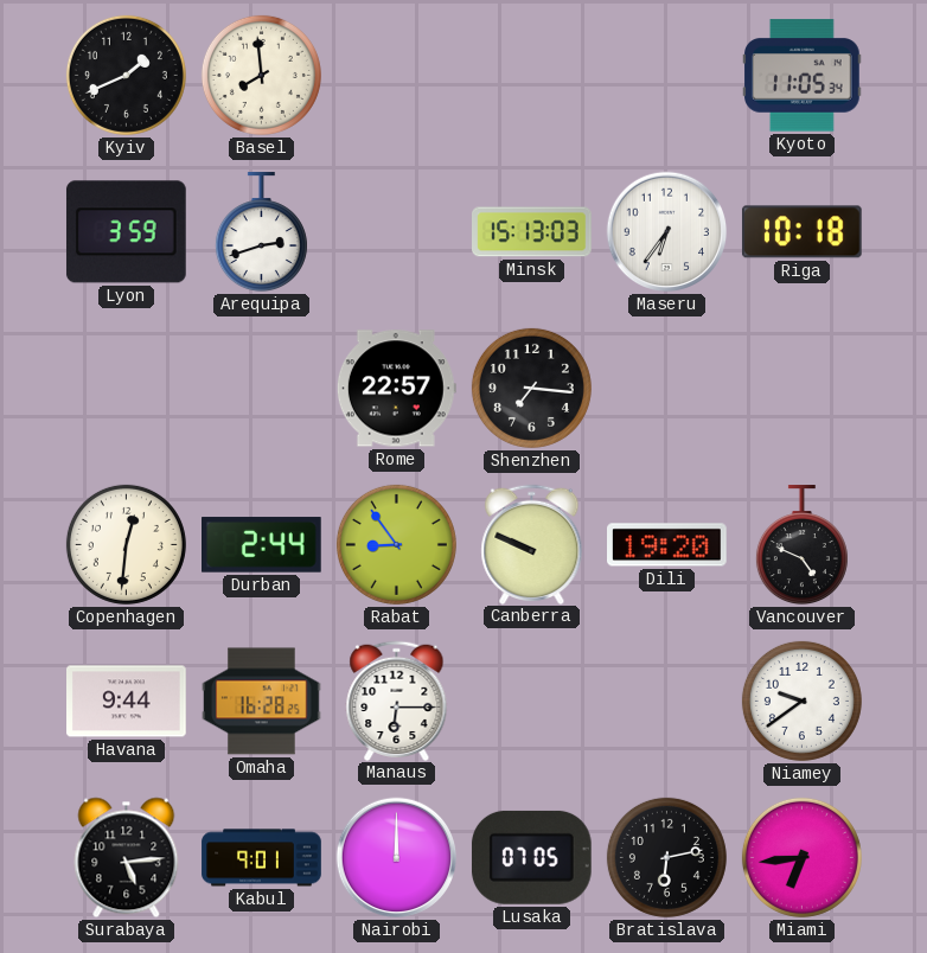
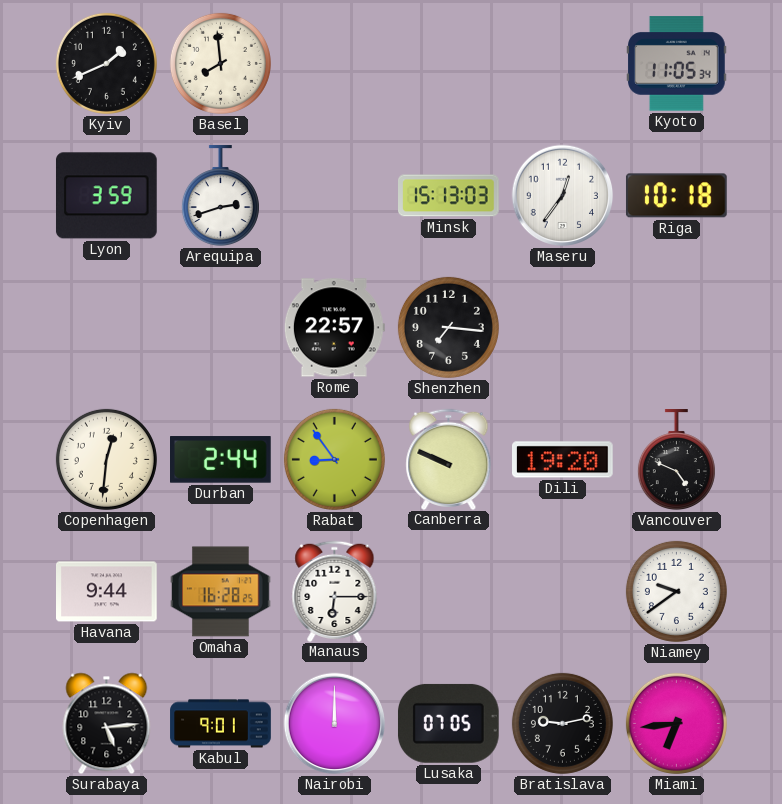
Maseru: 6:36 -> 12:36
Bratislava: 6:13 -> 9:13
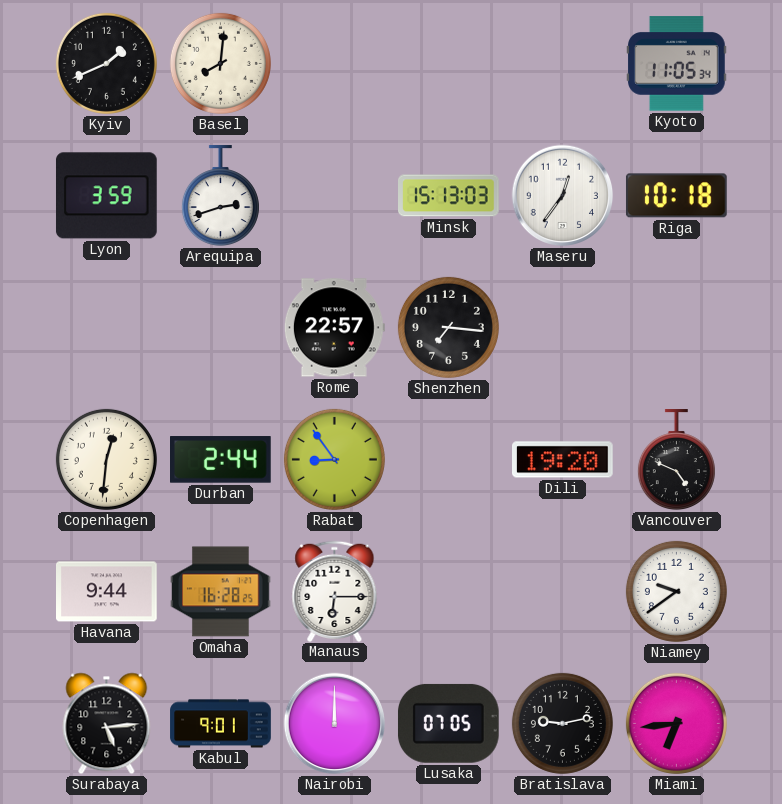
Basel: 7:59 -> 8:01
Canberra: 9:49 -> none
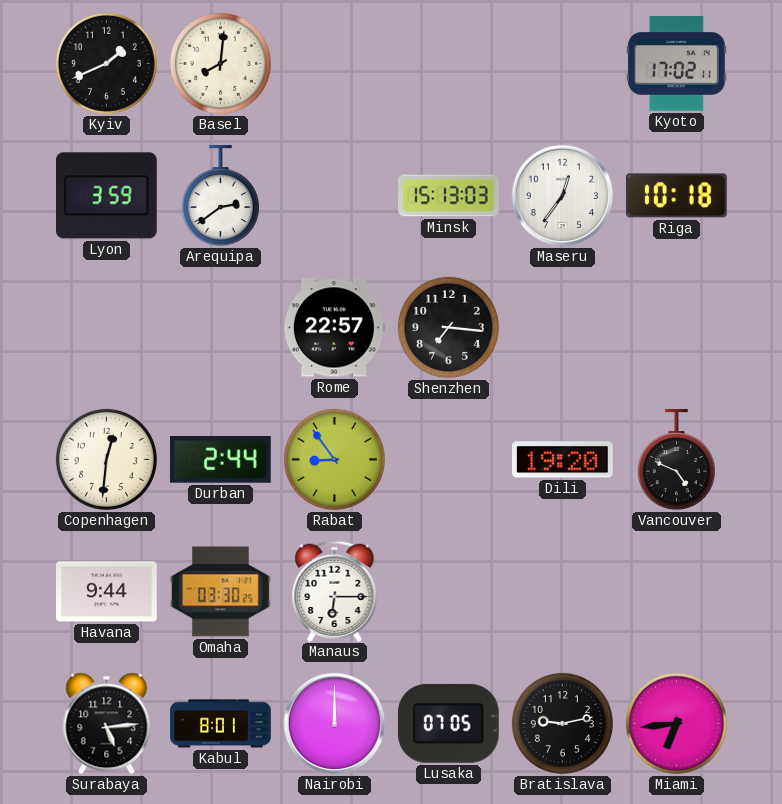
Kyoto: 11:05 -> 17:02
Arequipa: 2:42 -> 2:39
Omaha: 16:28 -> 03:30
Niamey: 9:39 -> none
Kabul: 9:01 -> 8:01
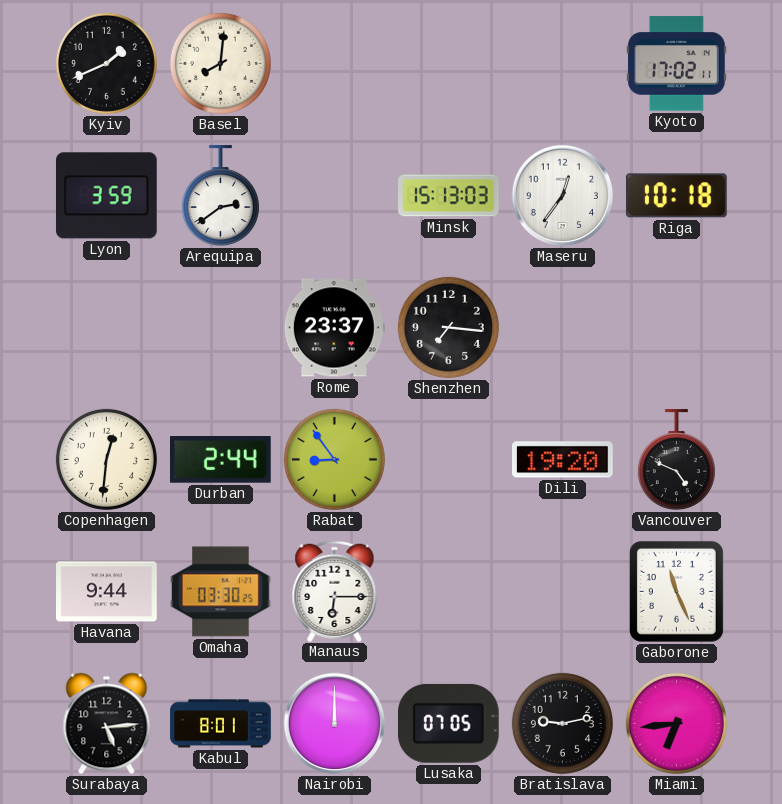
Rome: 22:57 -> 23:37
Gaborone: none -> 11:26
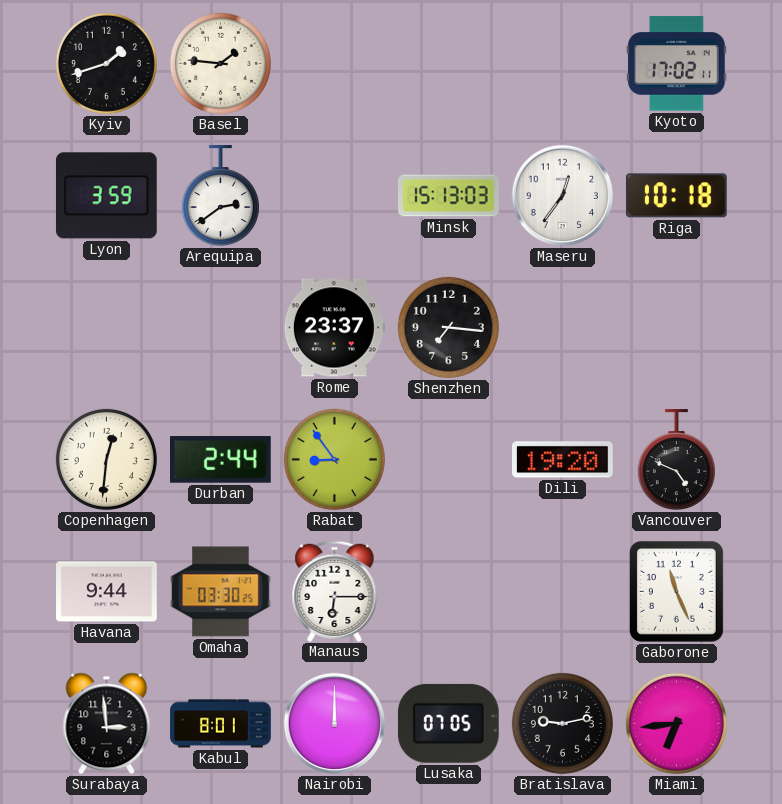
Kyiv: 1:41 -> 1:42
Basel: 8:01 -> 1:46
Surabaya: 5:14 -> 2:59
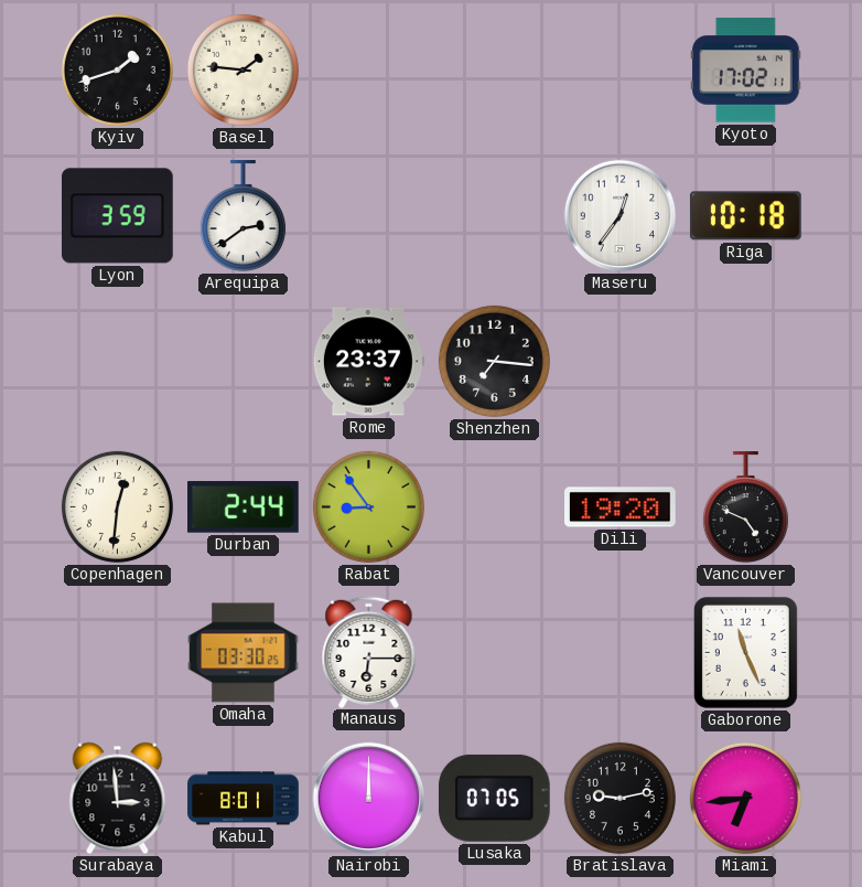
Minsk: 15:13 -> none
Havana: 9:44 -> none
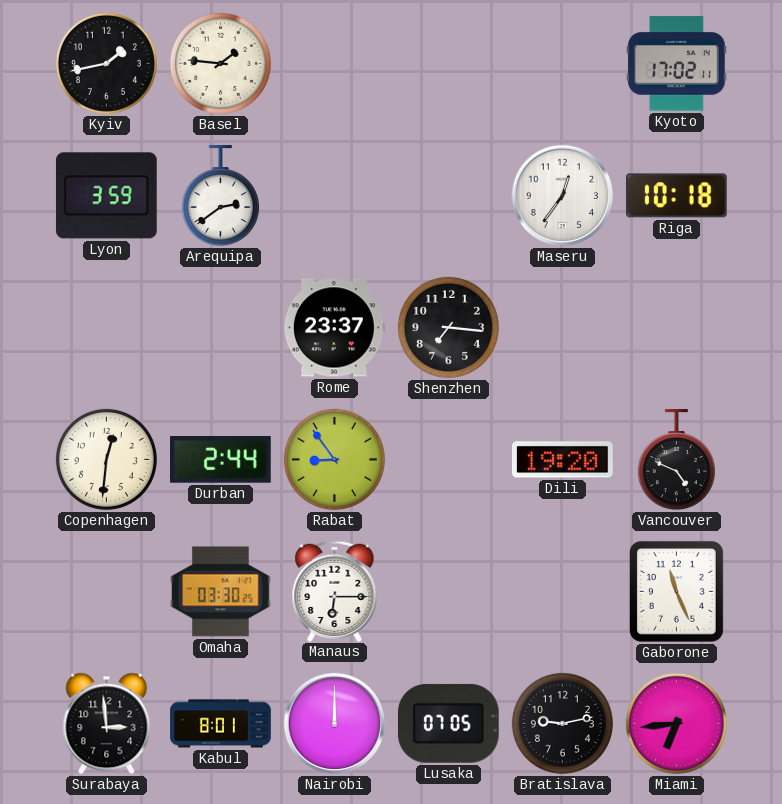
Kyiv: 1:42 -> 1:43
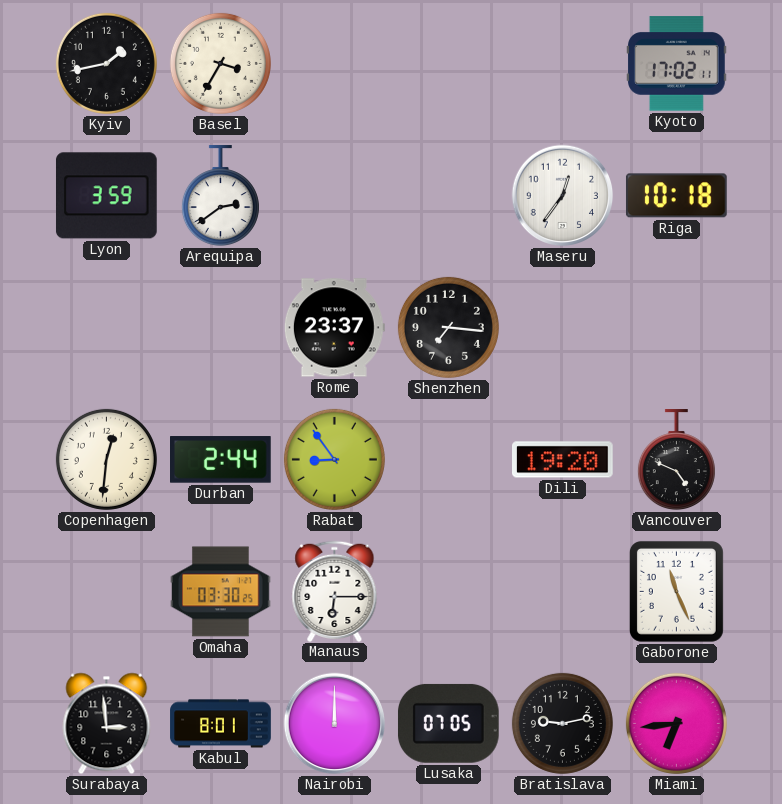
Basel: 1:46 -> 3:35
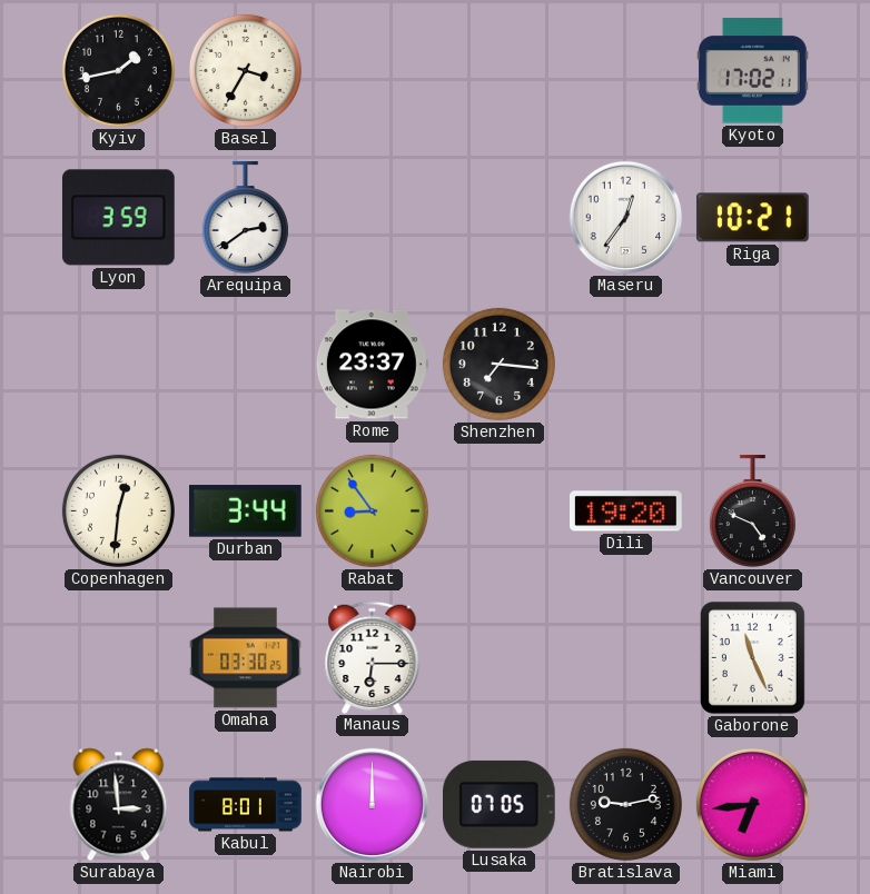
Riga: 10:18 -> 10:21
Durban: 2:44 -> 3:44
